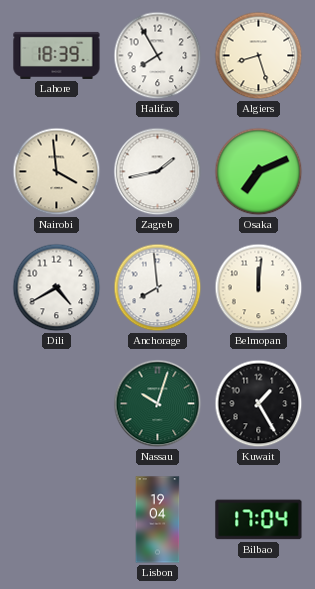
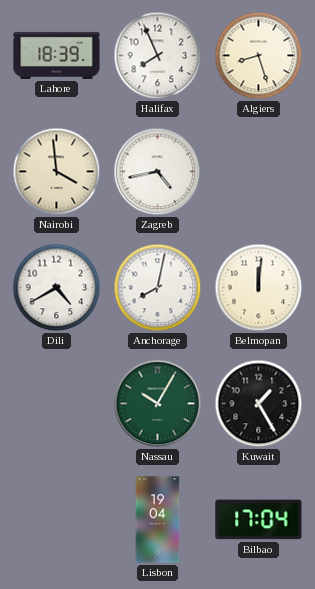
Halifax: 7:55 -> 7:56
Zagreb: 1:43 -> 4:43
Osaka: 7:11 -> none
Anchorage: 7:59 -> 8:02
Nassau: 10:03 -> 10:05
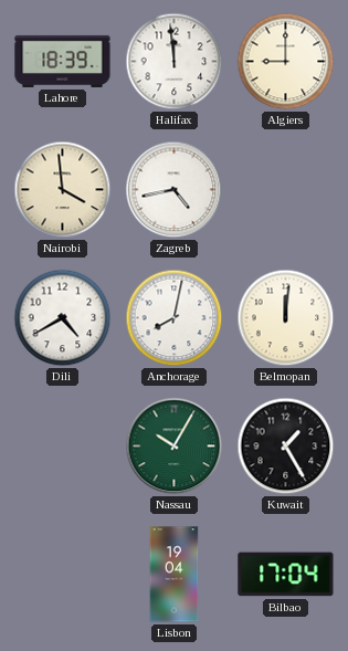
Halifax: 7:56 -> 11:59
Algiers: 8:27 -> 9:00
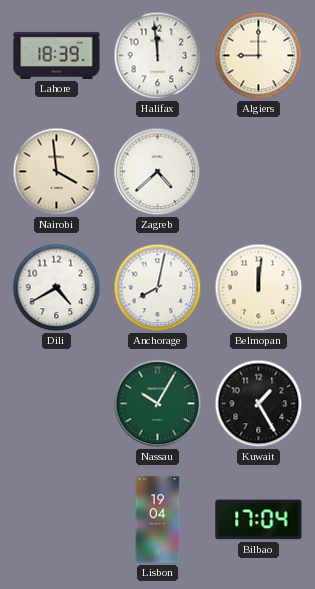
Zagreb: 4:43 -> 4:38
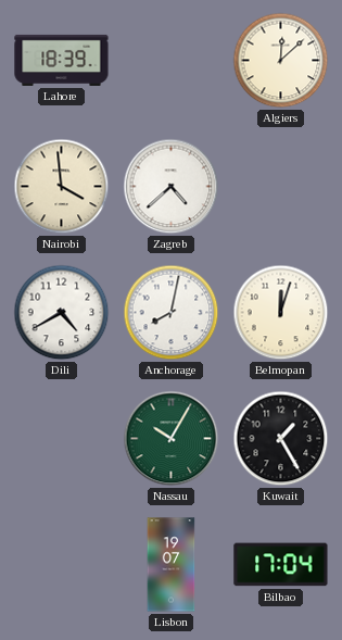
Halifax: 11:59 -> none
Algiers: 9:00 -> 12:08
Belmopan: 12:01 -> 12:03
Lisbon: 19:04 -> 19:07
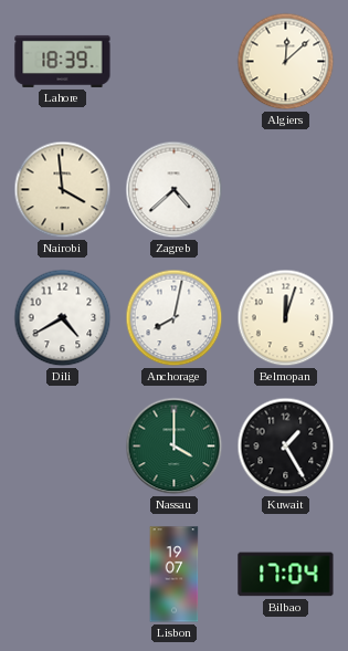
Nassau: 10:05 -> 4:00
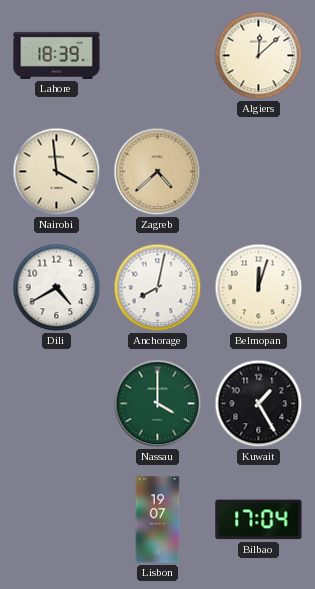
Zagreb dial: white -> champagne
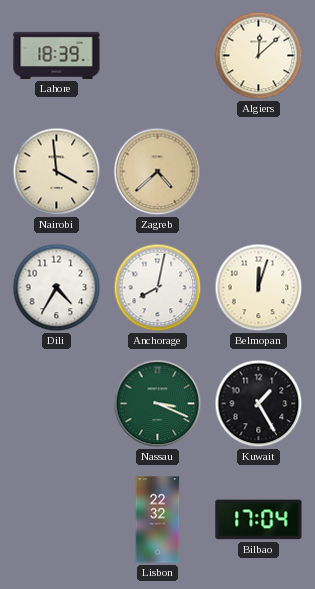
Dili: 4:40 -> 4:35
Nassau: 4:00 -> 3:19
Lisbon: 19:07 -> 22:32
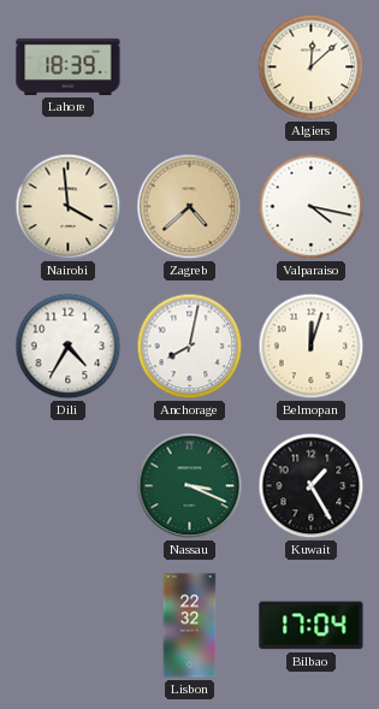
Valparaiso: none -> 4:17
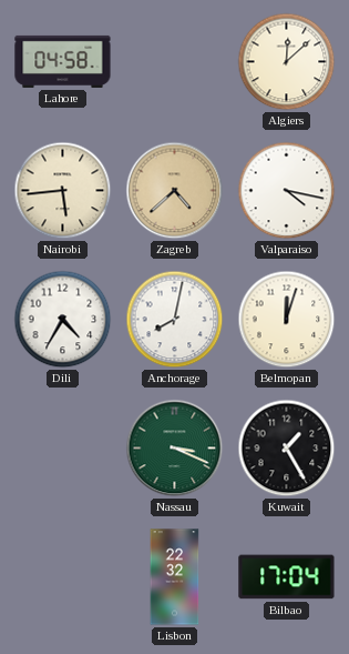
Lahore: 18:39 -> 04:58
Nairobi: 3:59 -> 5:44
